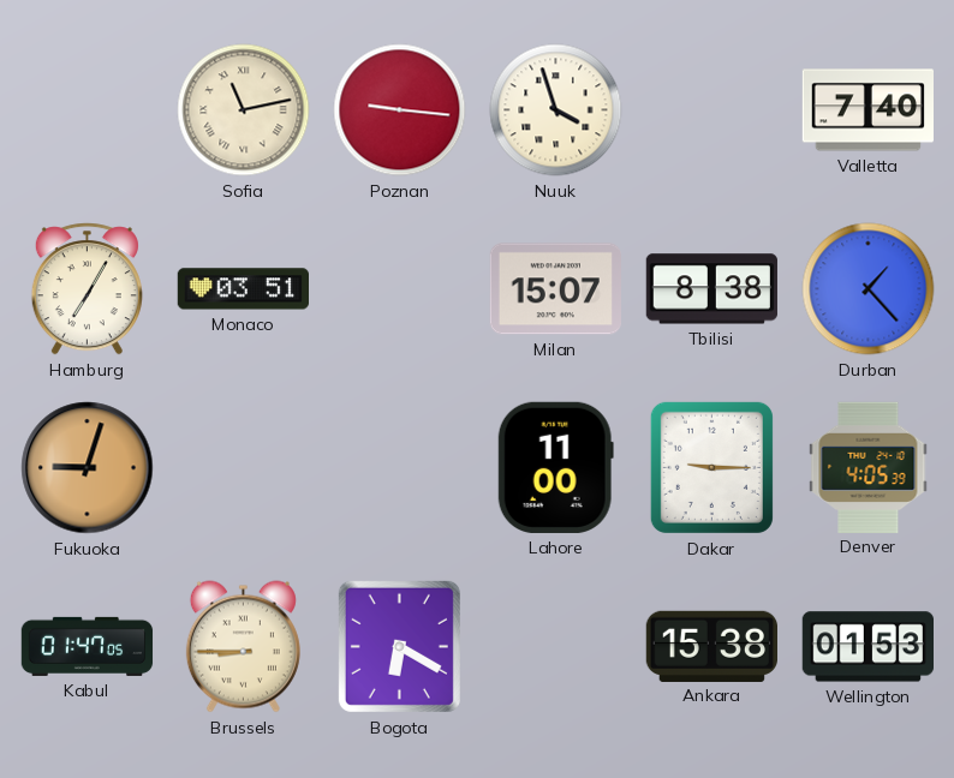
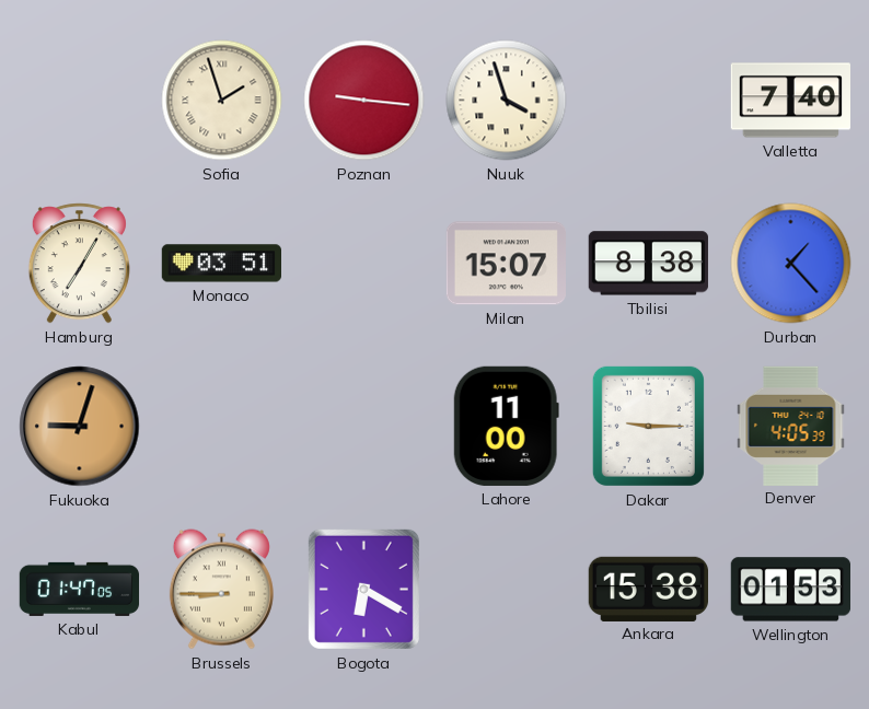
Sofia: 11:13 -> 1:57
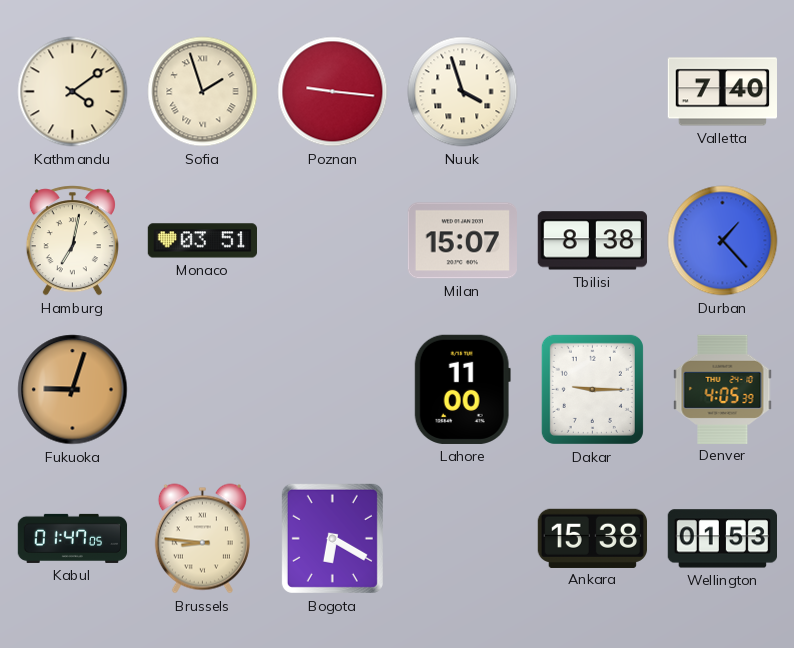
Kathmandu: none -> 4:09
Hamburg: 7:05 -> 7:02
Brussels: 8:45 -> 8:46
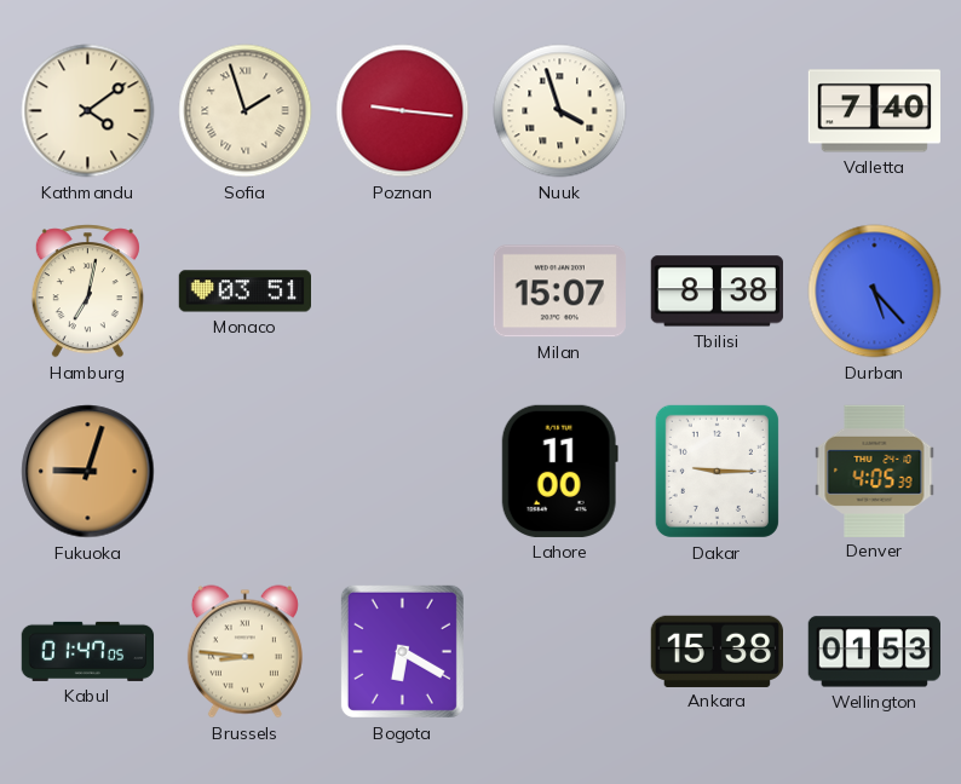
Durban: 1:23 -> 5:23
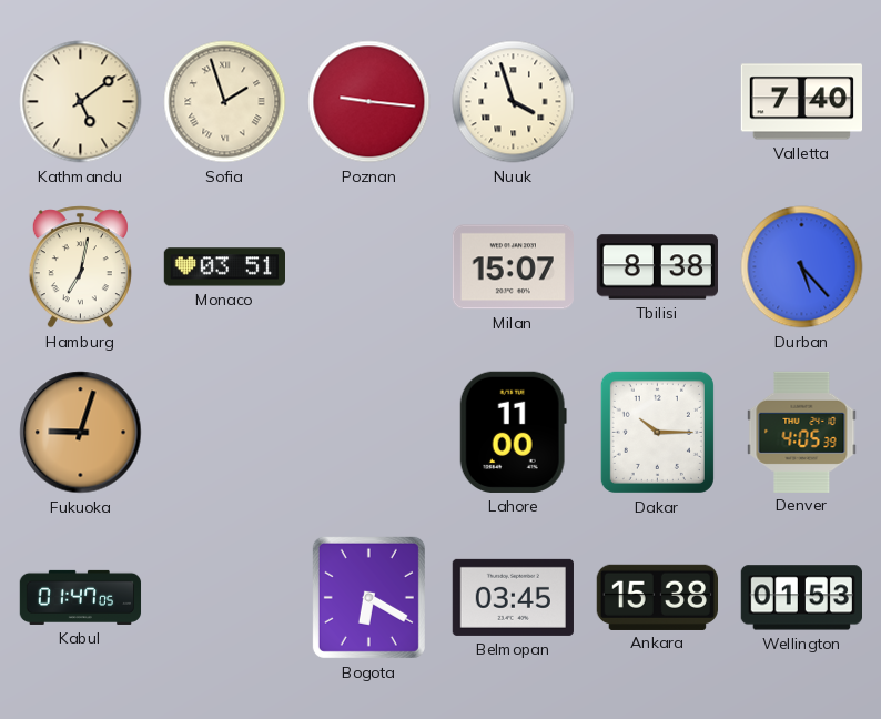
Kathmandu: 4:09 -> 5:09
Dakar: 9:15 -> 10:15
Brussels: 8:46 -> none
Belmopan: none -> 03:45
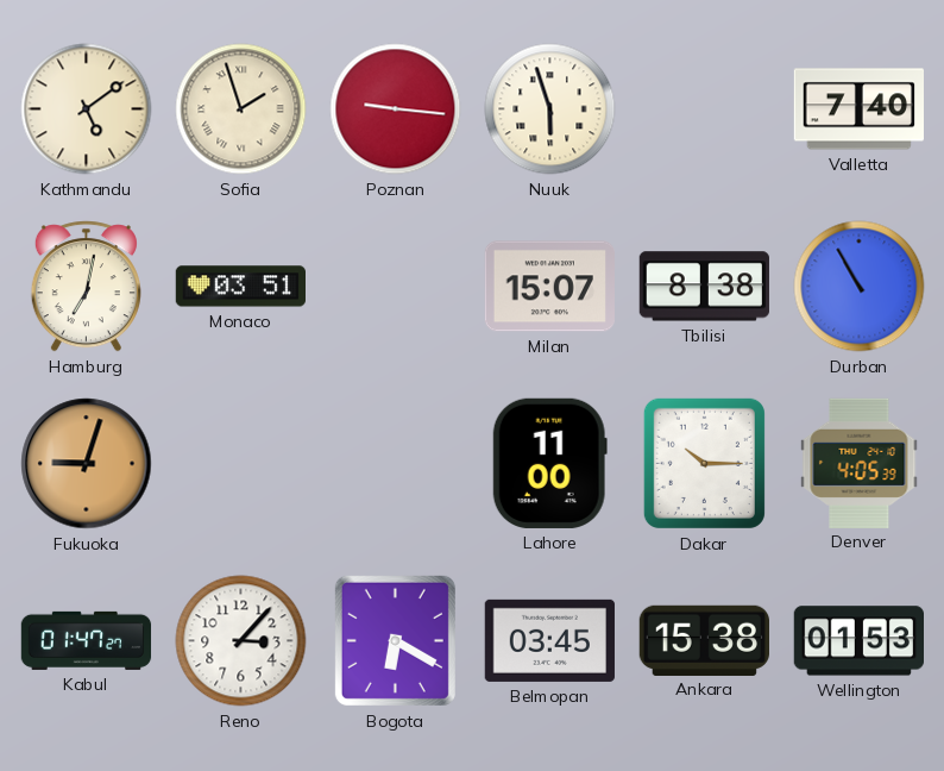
Nuuk: 3:57 -> 5:57
Durban: 5:23 -> 10:55
Kabul: 01:47:05 -> 01:47:27
Reno: none -> 3:07
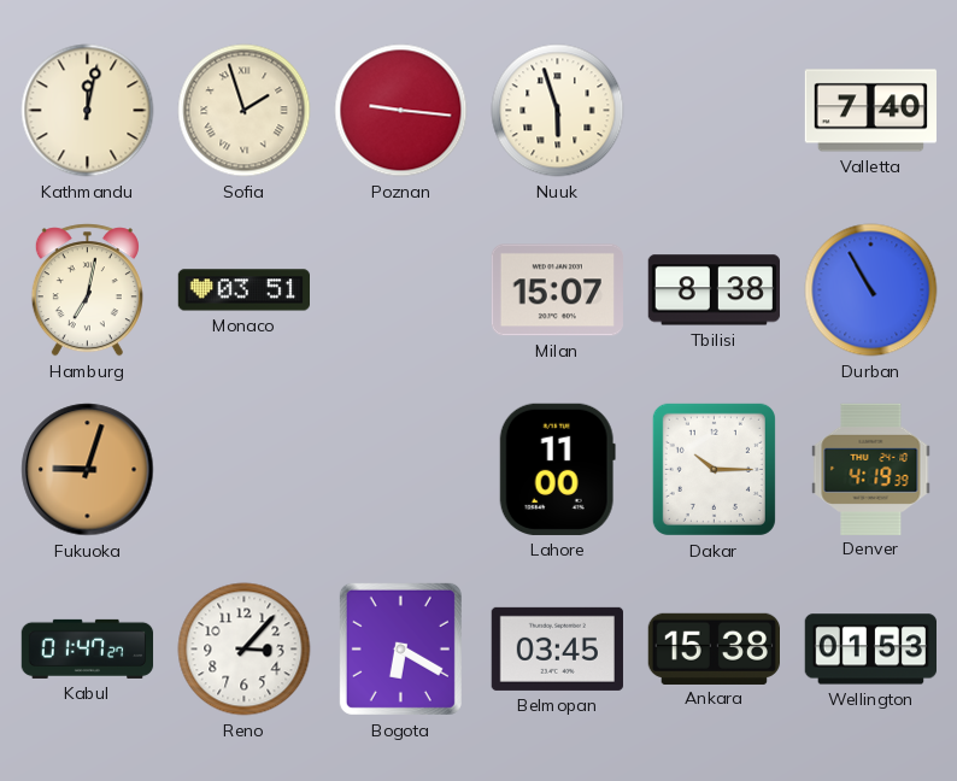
Kathmandu: 5:09 -> 12:02
Denver: 4:05 -> 4:19
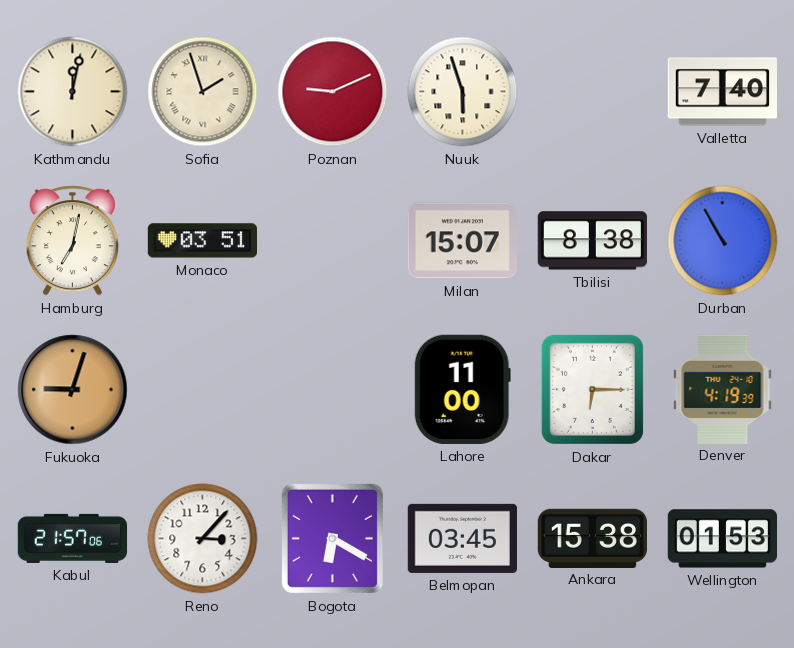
Poznan: 9:16 -> 9:11
Dakar: 10:15 -> 6:15
Kabul: 01:47 -> 21:57
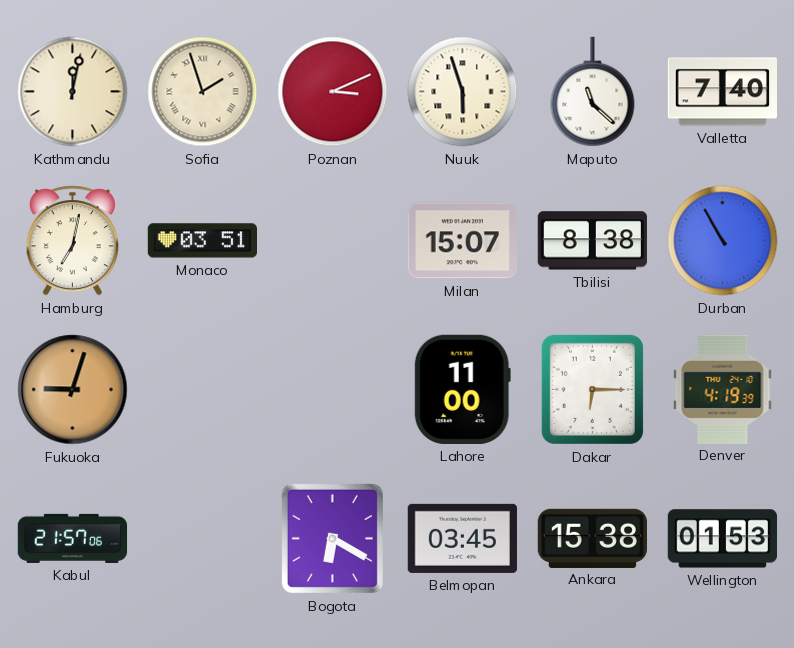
Poznan: 9:11 -> 3:11
Maputo: none -> 11:22
Reno: 3:07 -> none
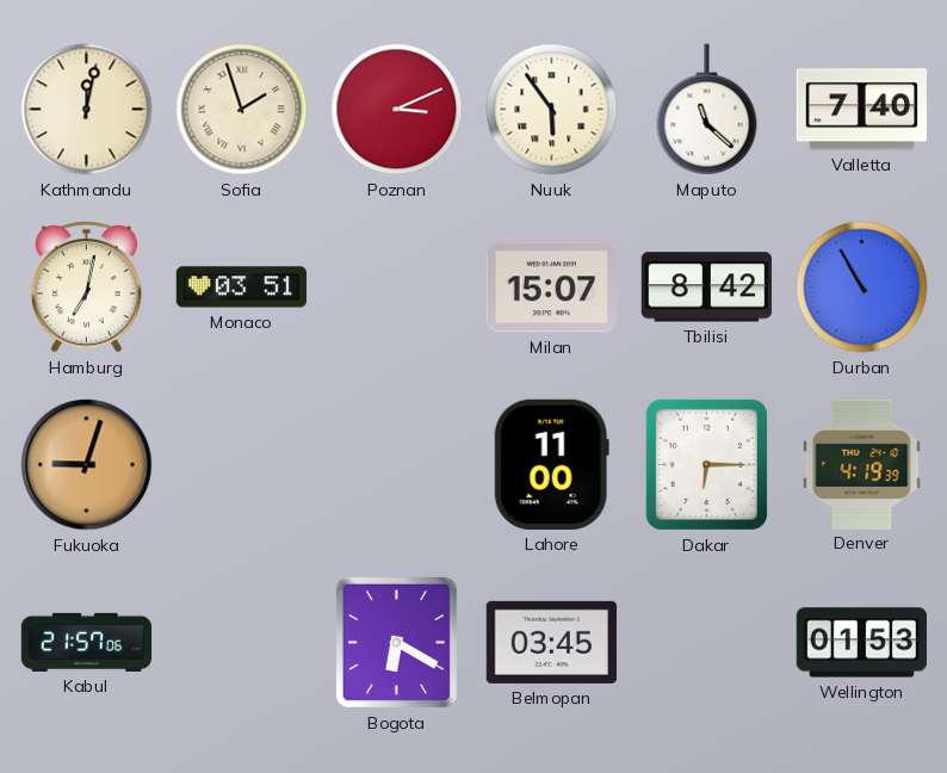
Nuuk: 5:57 -> 5:54
Tbilisi: 8:38 -> 8:42
Ankara: 15:38 -> none
